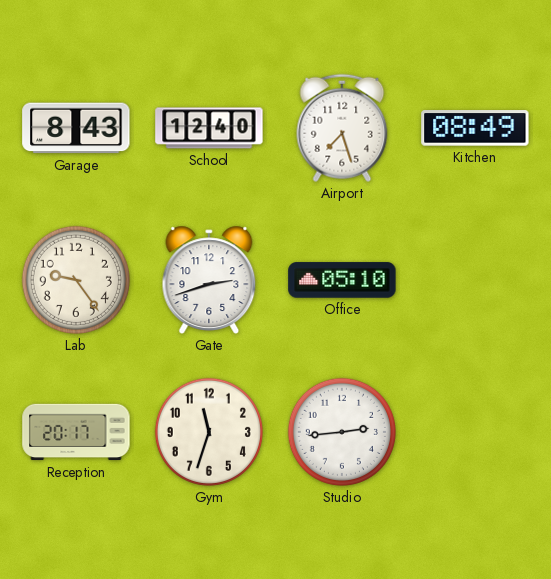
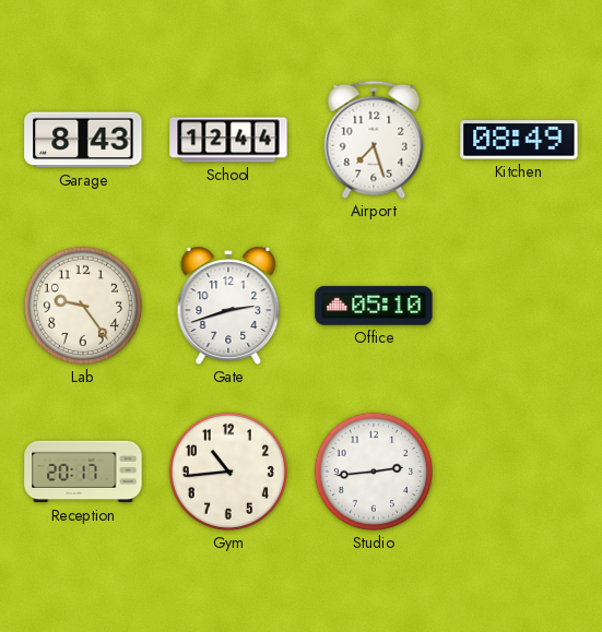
School: 12:40 -> 12:44
Gym: 11:33 -> 10:44
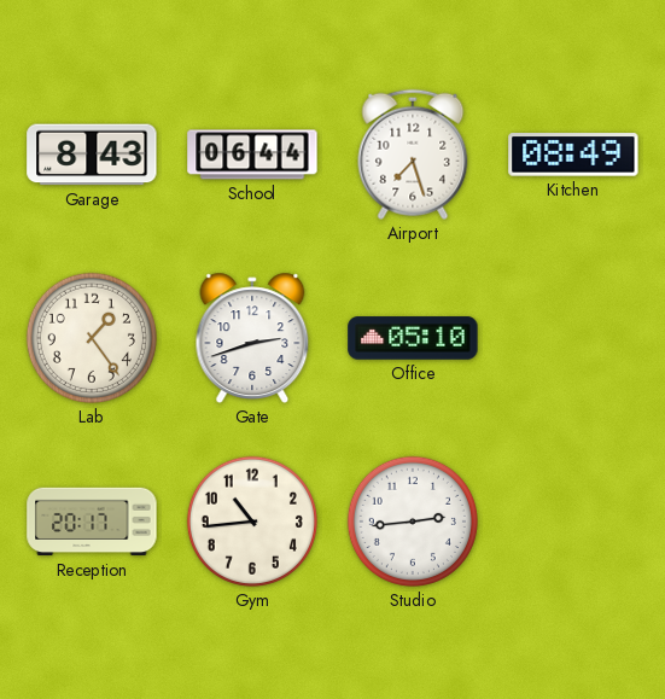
School: 12:44 -> 06:44
Lab: 9:24 -> 1:24
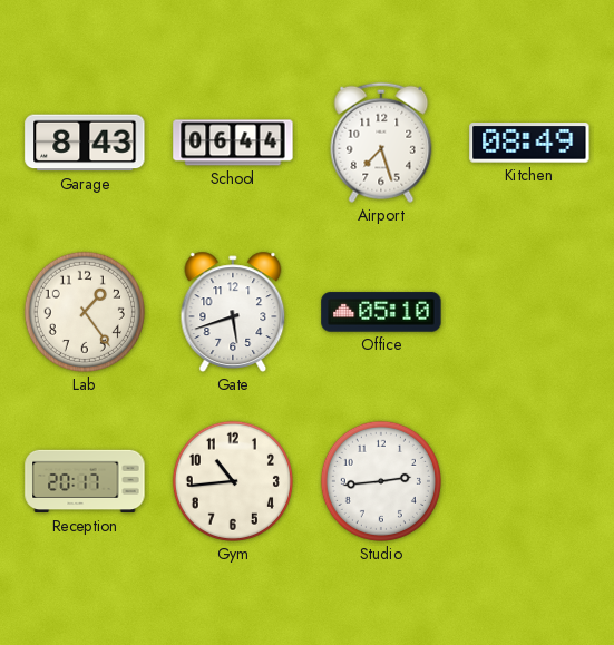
Gate: 2:42 -> 5:42
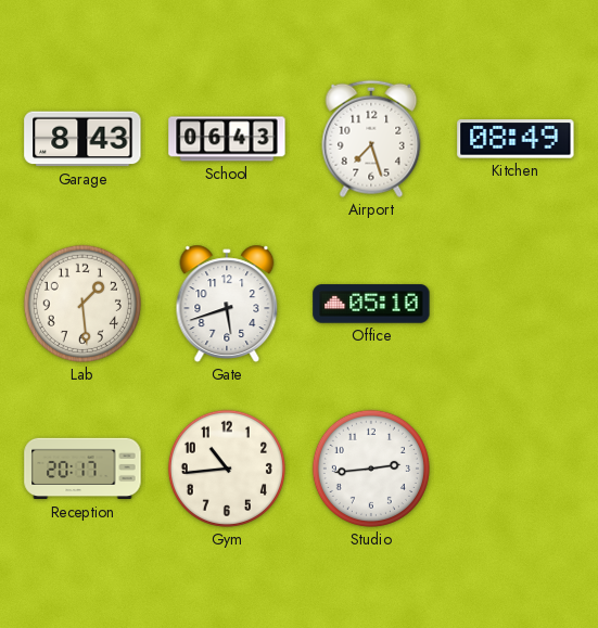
School: 06:44 -> 06:43
Lab: 1:24 -> 1:29
